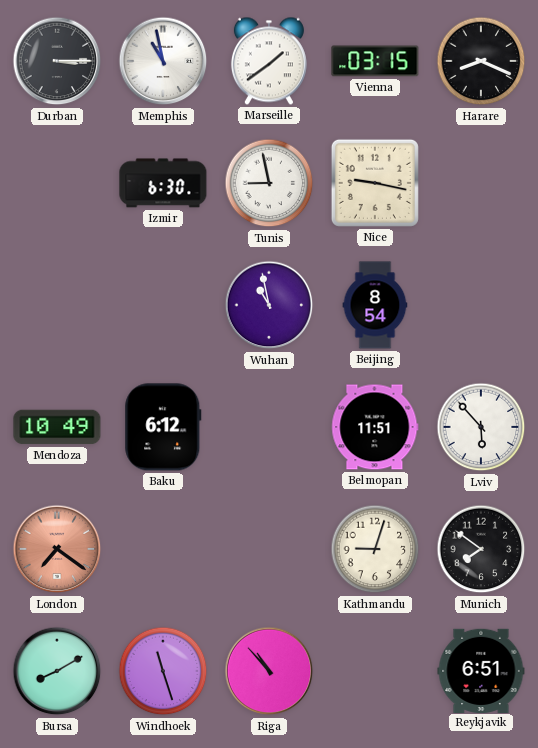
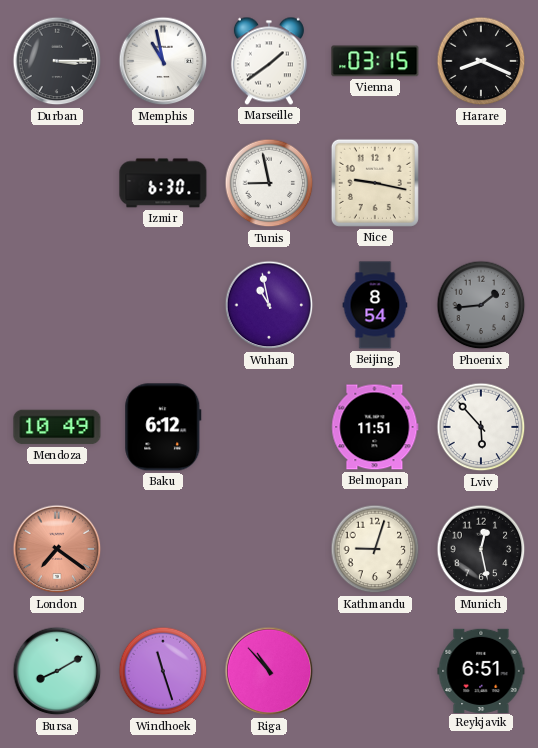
Phoenix: none -> 1:44
Munich: 7:51 -> 12:28
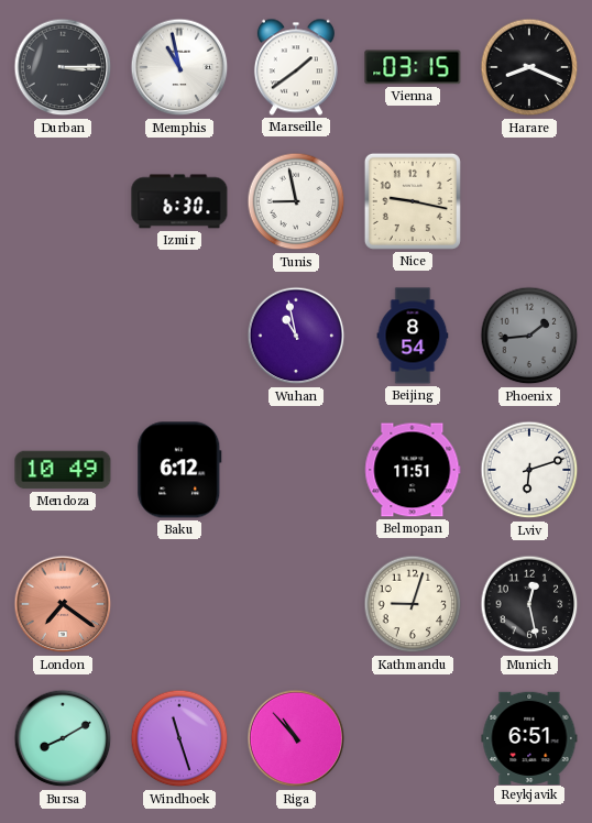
Lviv: 5:53 -> 6:12
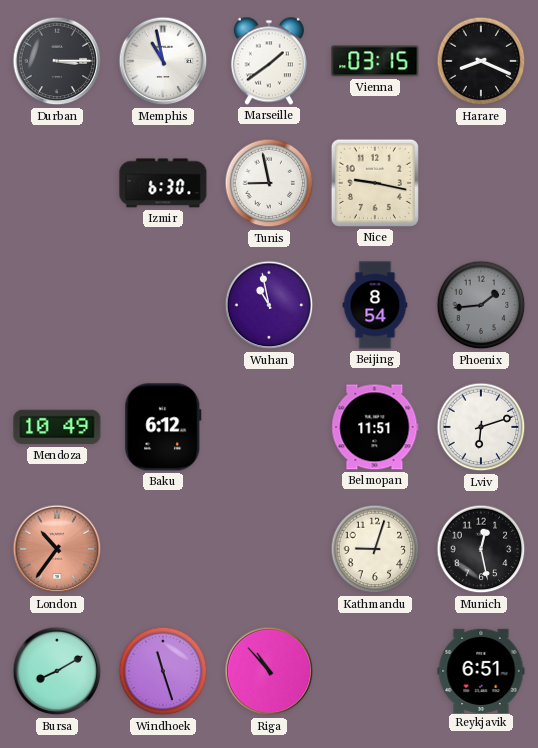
London: 7:21 -> 10:36
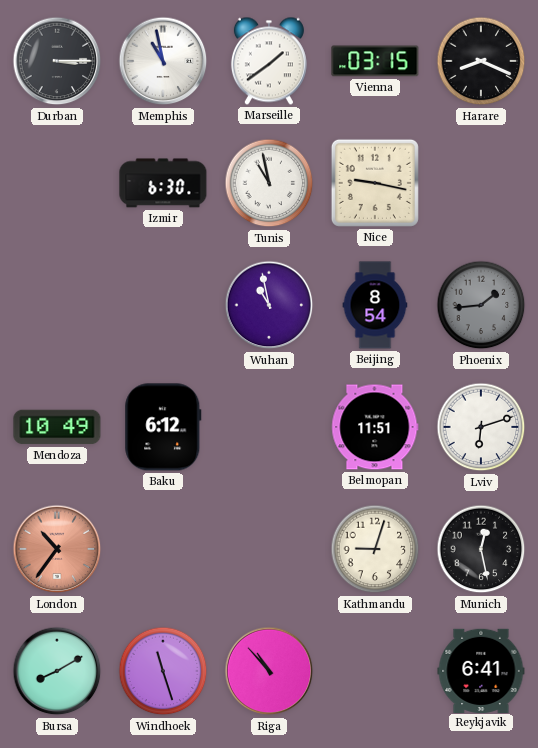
Tunis: 8:58 -> 10:58
Reykjavik: 6:51 -> 6:41
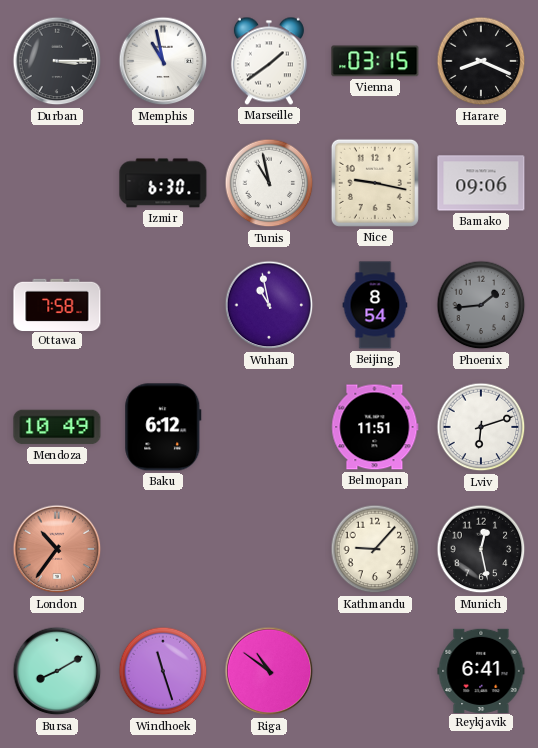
Bamako: none -> 09:06
Ottawa: none -> 7:58
Kathmandu: 9:03 -> 9:07
Riga: 10:53 -> 10:51
